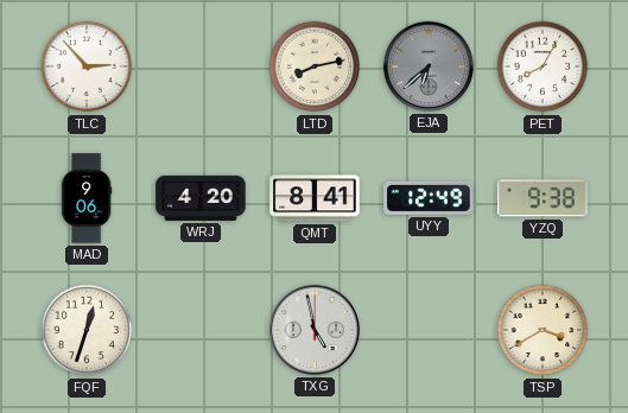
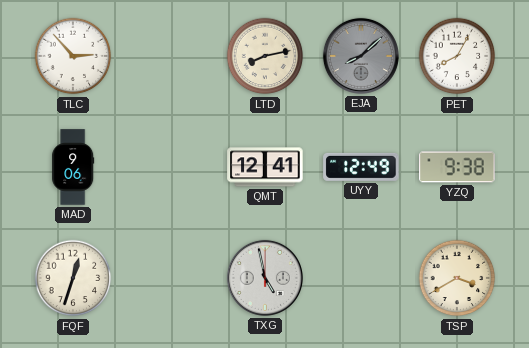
EJA: 6:38 -> 8:08
WRJ: 4:20 -> none
QMT: 8:41 -> 12:41
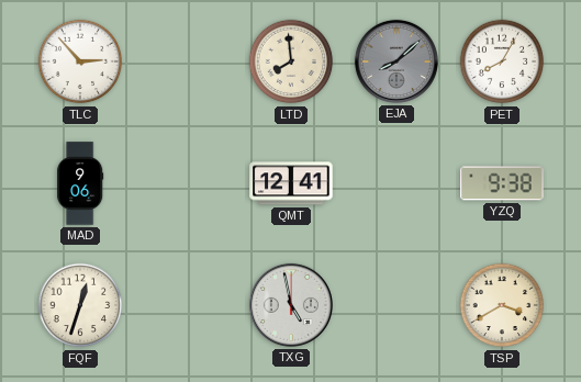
LTD: 8:13 -> 7:59
UYY: 12:49 -> none
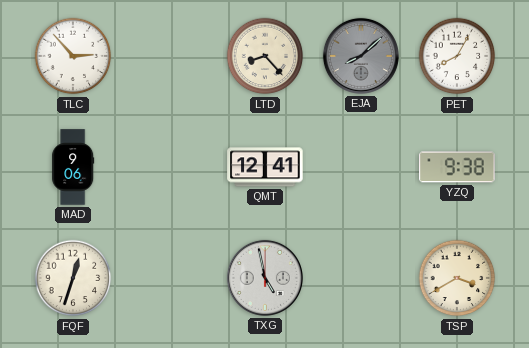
LTD: 7:59 -> 8:23
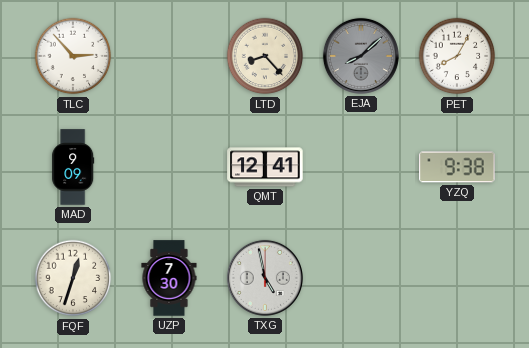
MAD: 9:06 -> 9:09
UZP: none -> 7:30
TSP: 3:40 -> none
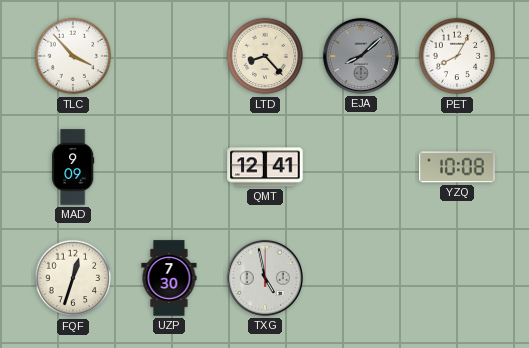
TLC: 2:53 -> 3:53
YZQ: 9:38 -> 10:08
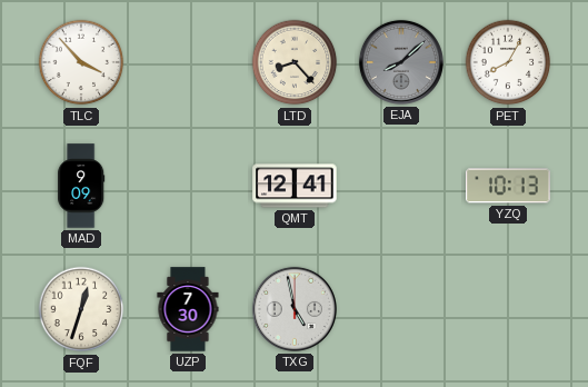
YZQ: 10:08 -> 10:13
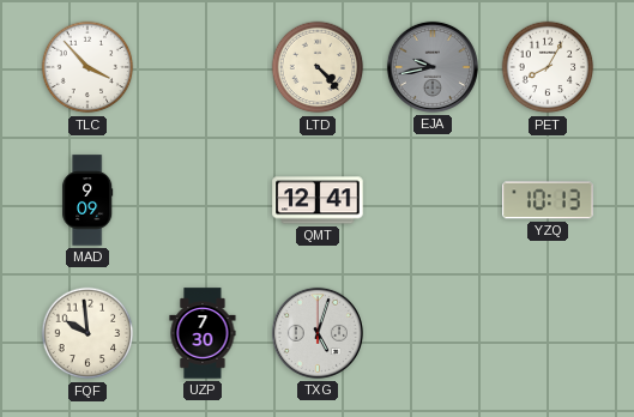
LTD: 8:23 -> 4:23
EJA: 8:08 -> 9:43
FQF: 12:33 -> 9:59
TXG: 4:58 -> 5:03
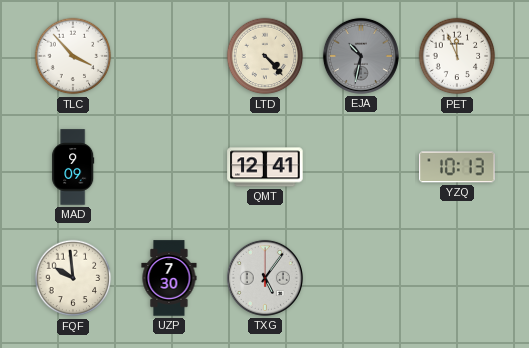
EJA: 9:43 -> 10:32
PET: 8:05 -> 11:56
TXG: 5:03 -> 5:06
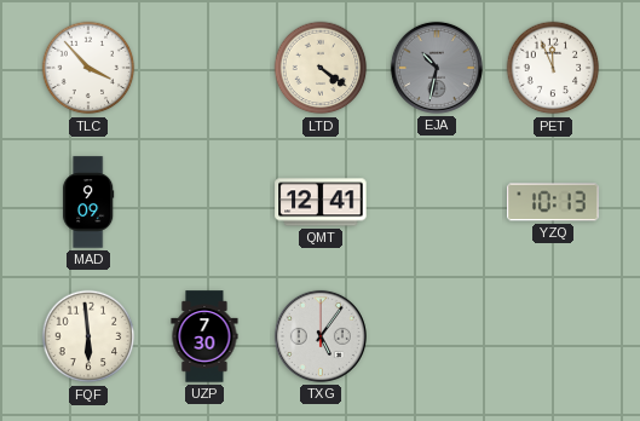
LTD: 4:23 -> 4:21
FQF: 9:59 -> 5:59
